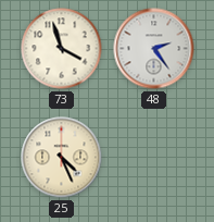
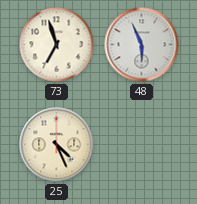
73: 3:57 -> 6:57
48: 2:24 -> 5:56
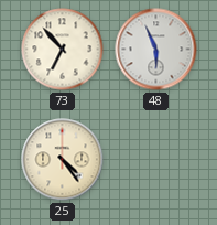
73: 6:57 -> 6:53
25: 4:26 -> 4:24
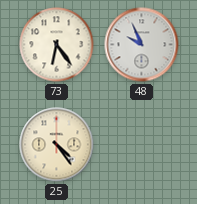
73: 6:53 -> 6:24
48: 5:56 -> 9:56
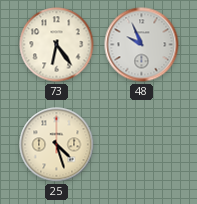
25: 4:24 -> 4:27
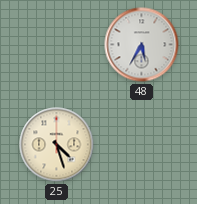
73: 6:24 -> none
48: 9:56 -> 5:35
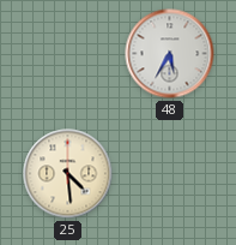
25: 4:27 -> 4:29
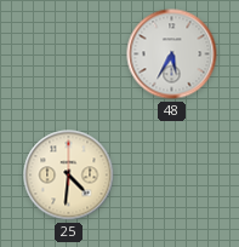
25: 4:29 -> 4:31
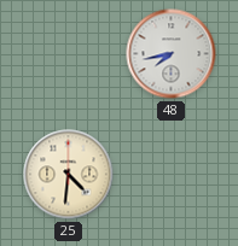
48: 5:35 -> 7:43
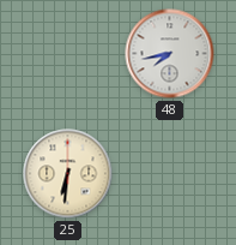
25: 4:31 -> 6:31
